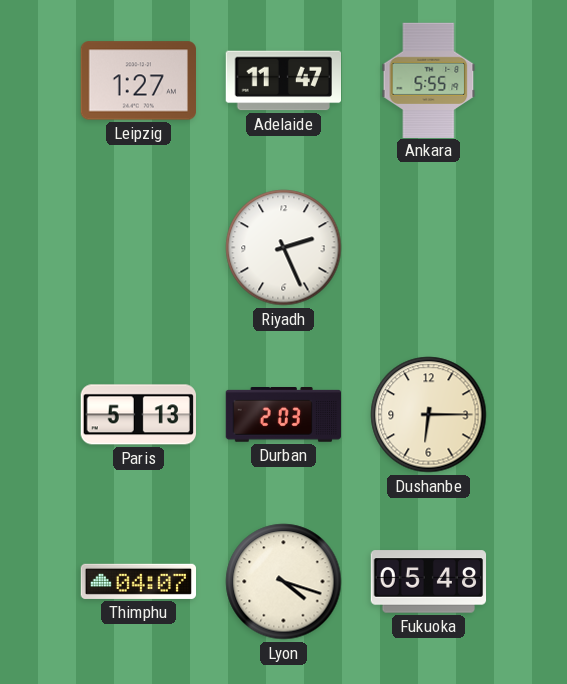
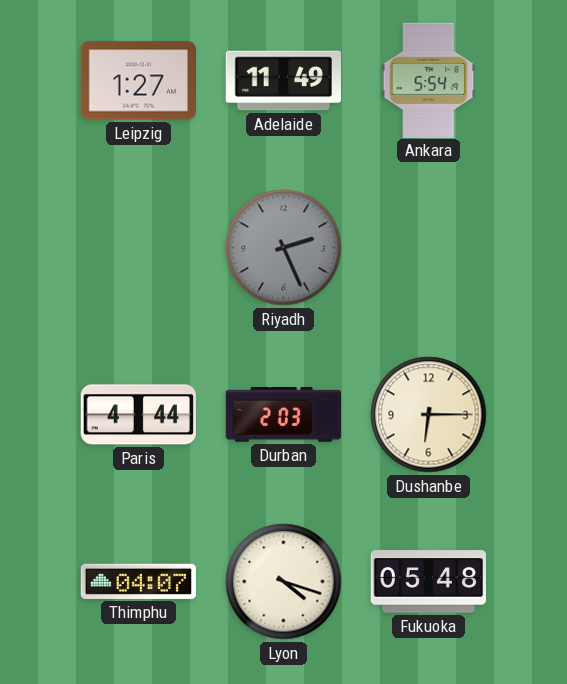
Adelaide: 11:47 -> 11:49
Ankara: 5:55 -> 5:54
Riyadh dial: white -> grey
Paris: 5:13 -> 4:44
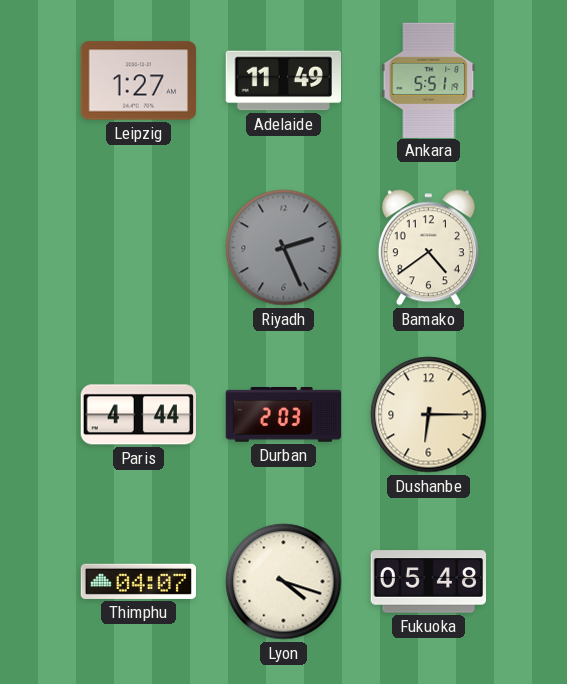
Ankara: 5:54 -> 5:51
Bamako: none -> 4:39
